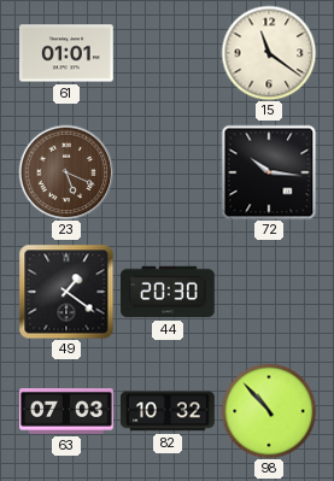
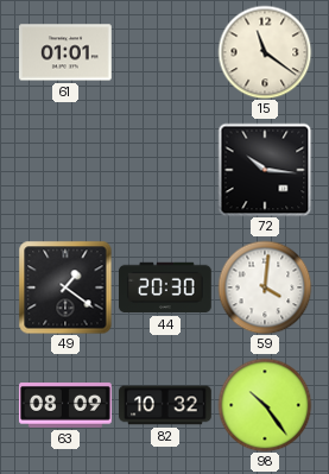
23: 5:19 -> none
59: none -> 4:01
63: 07:03 -> 08:09
98: 10:53 -> 10:24
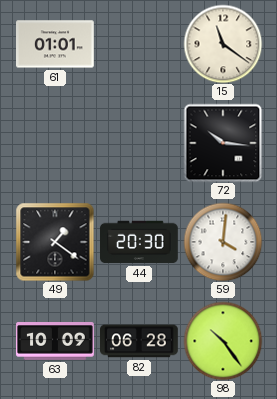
63: 08:09 -> 10:09
82: 10:32 -> 06:28
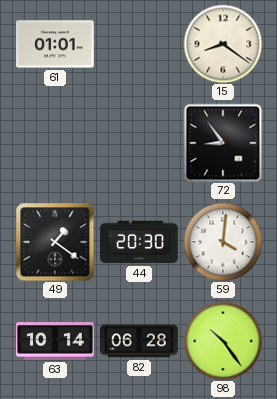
15: 11:21 -> 8:21
72: 10:16 -> 8:54
63: 10:09 -> 10:14
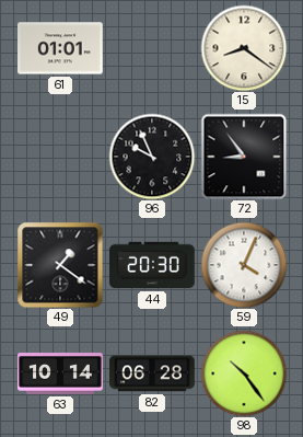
96: none -> 9:56
59: 4:01 -> 4:04
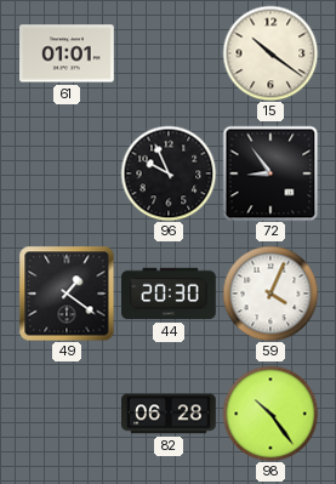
15: 8:21 -> 10:21
63: 10:14 -> none
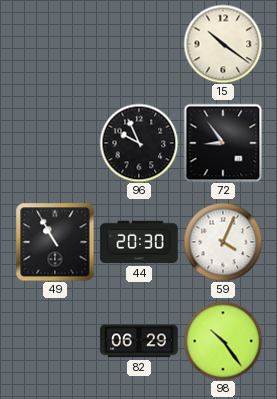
61: 01:01 -> none
49: 1:21 -> 10:55
82: 06:28 -> 06:29
